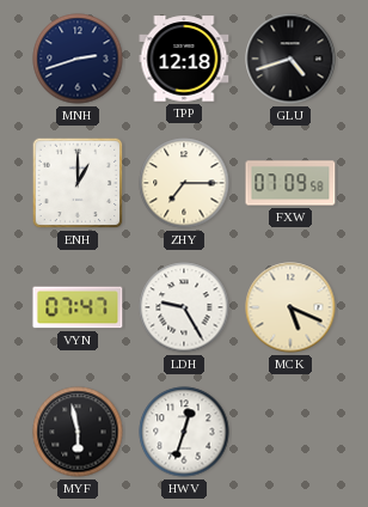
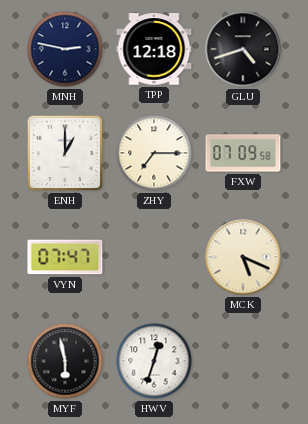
MNH: 2:42 -> 2:47
LDH: 9:25 -> none
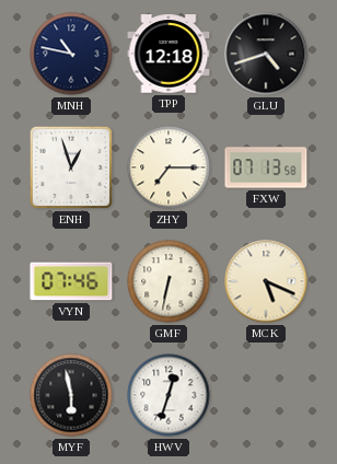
MNH: 2:47 -> 10:47
ENH: 1:00 -> 12:57
FXW: 07:09 -> 07:13
VYN: 07:47 -> 07:46
GMF: none -> 6:32
